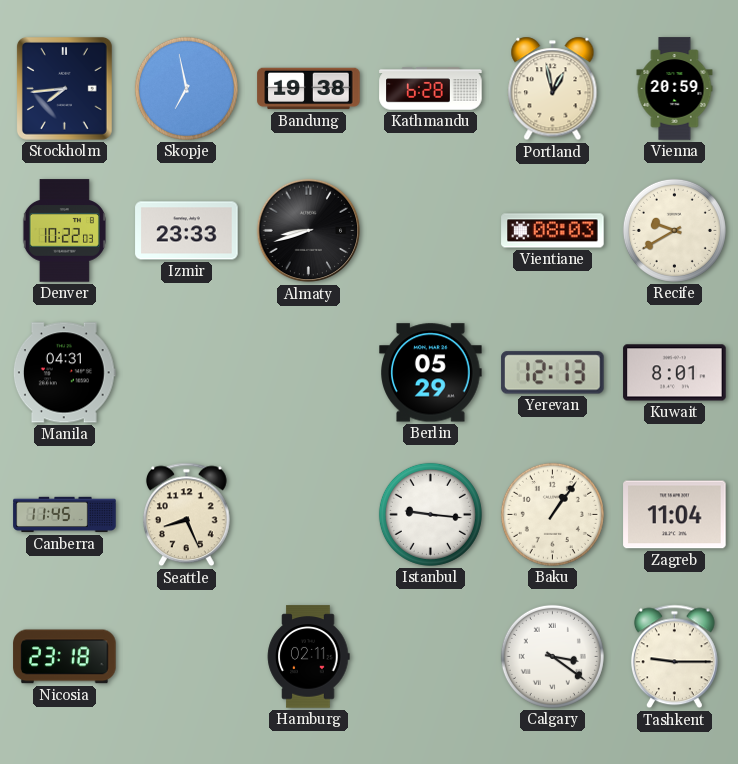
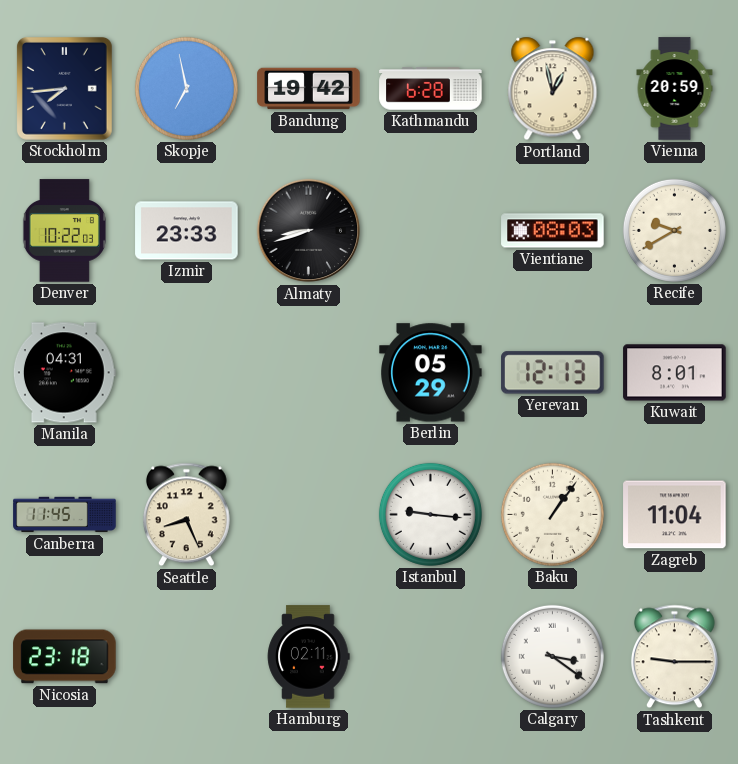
Bandung: 19:38 -> 19:42
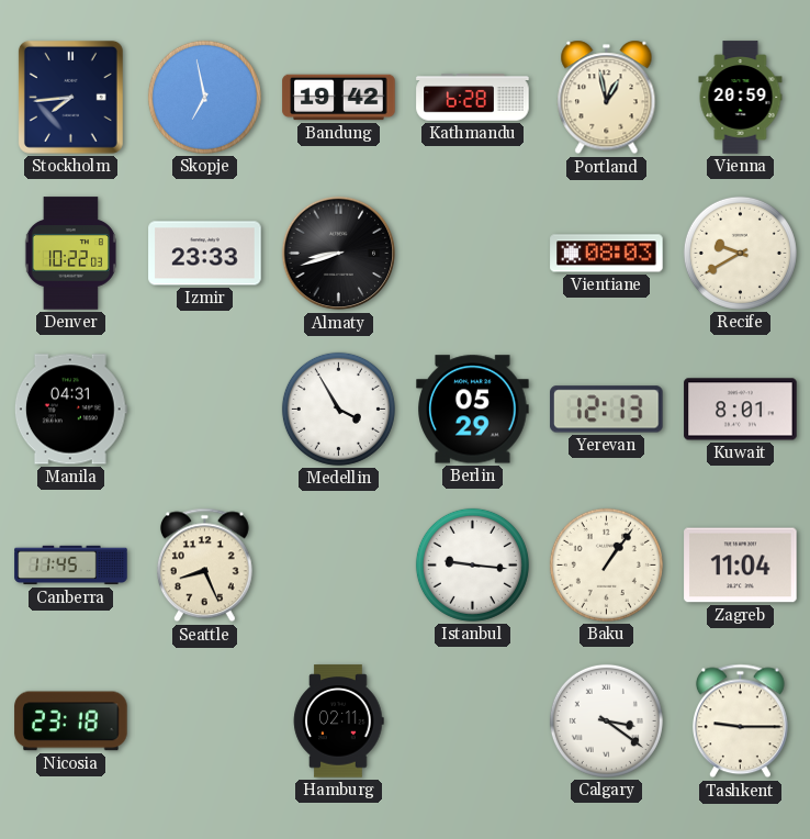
Medellin: none -> 3:55
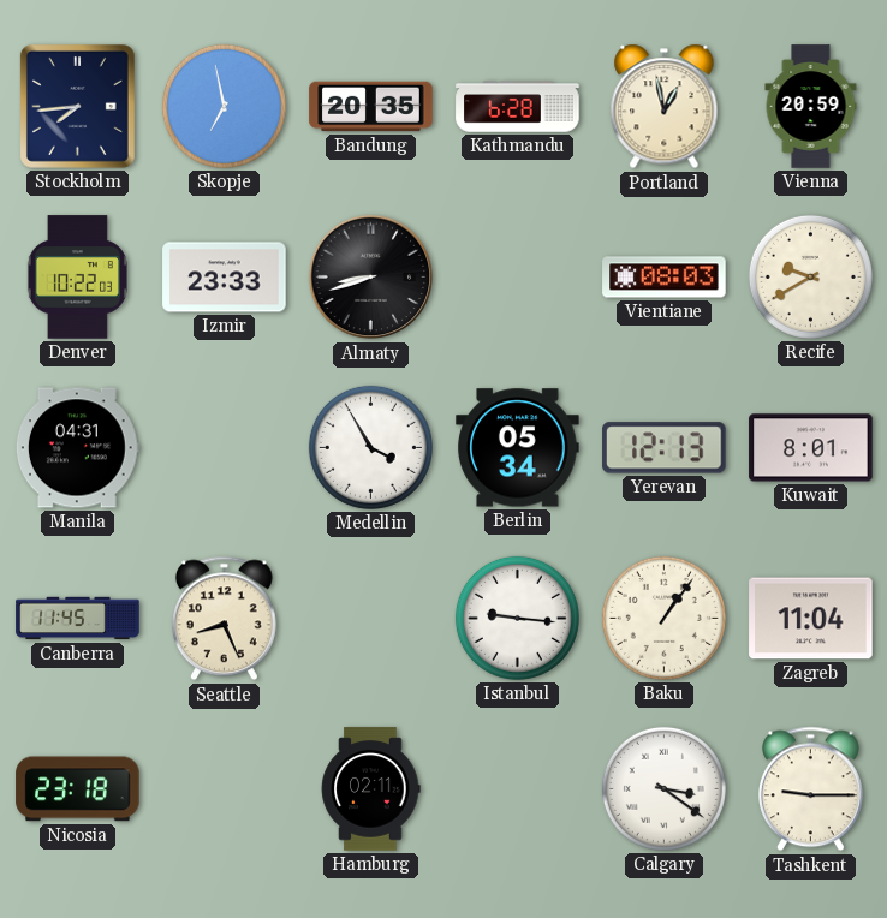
Bandung: 19:42 -> 20:35
Berlin: 05:29 -> 05:34
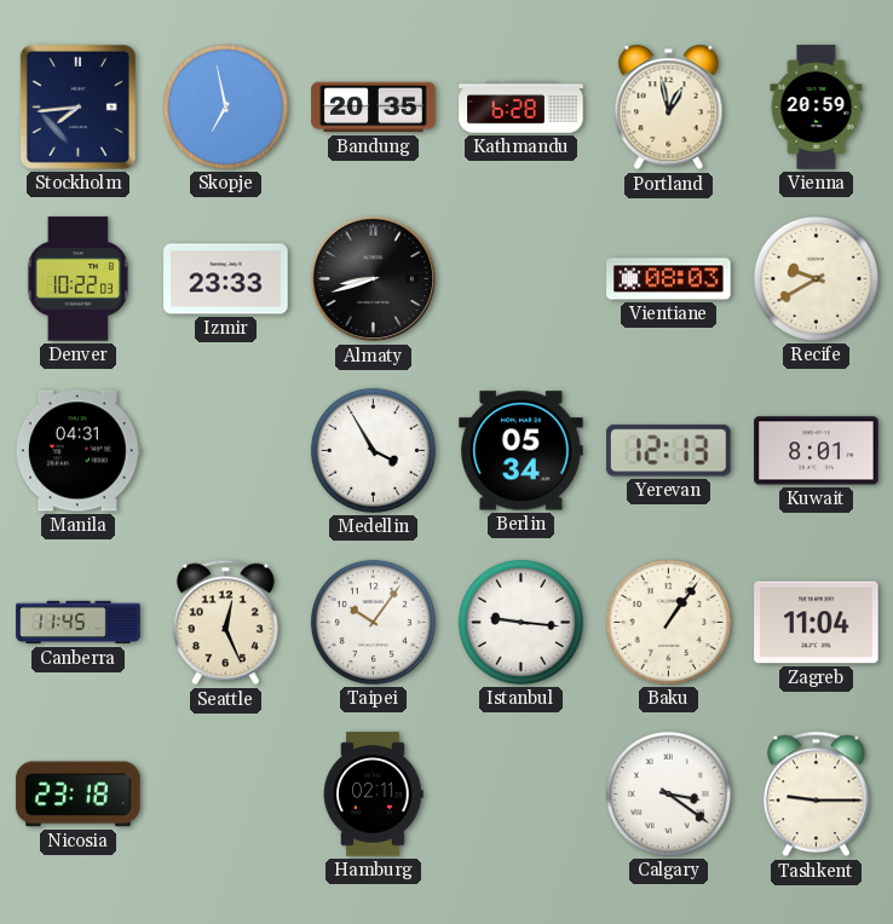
Seattle: 8:26 -> 12:26
Taipei: none -> 10:06
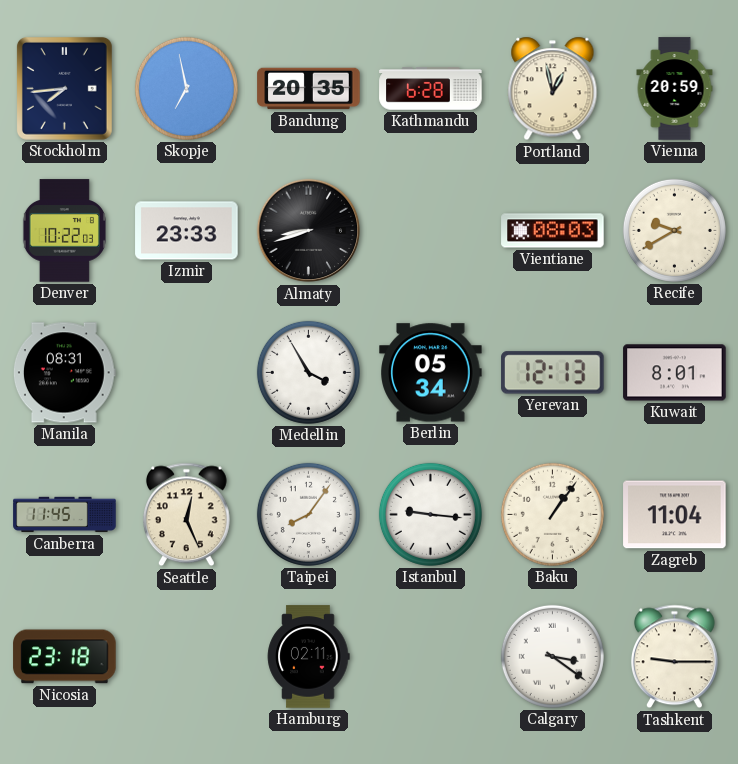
Manila: 04:31 -> 08:31
Taipei: 10:06 -> 8:06
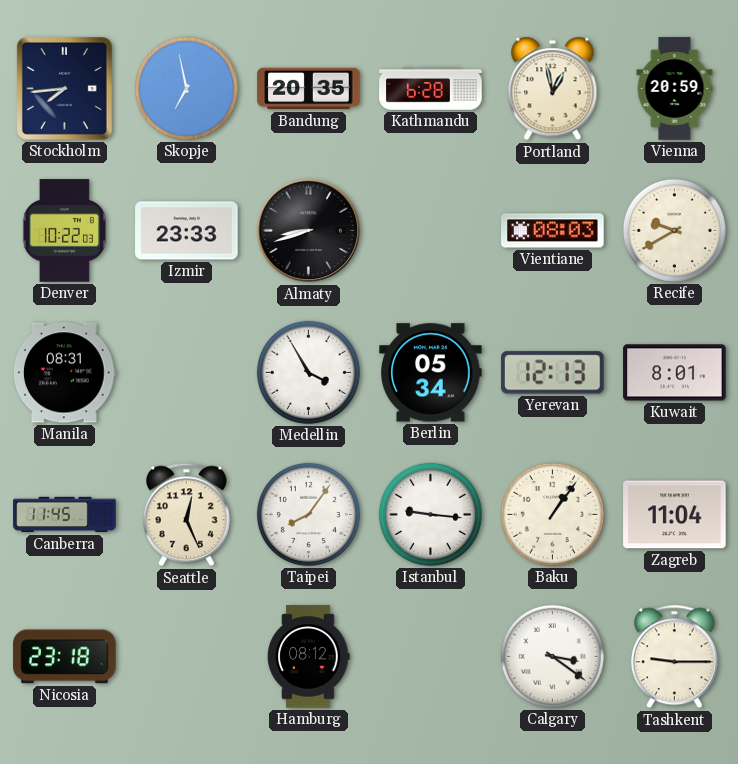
Hamburg: 02:11 -> 08:12
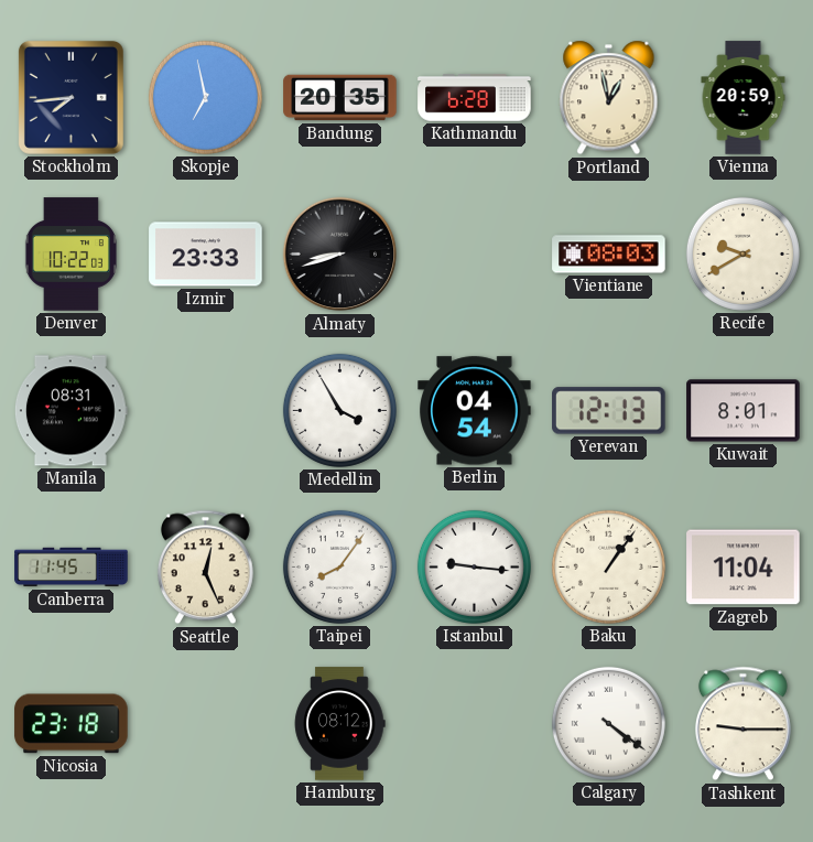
Berlin: 05:34 -> 04:54
Calgary: 3:21 -> 4:21
